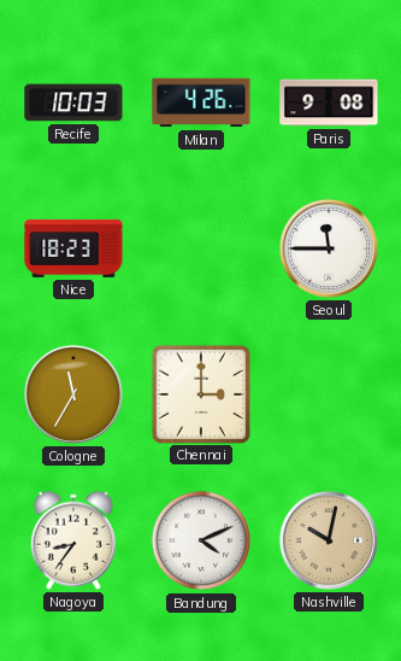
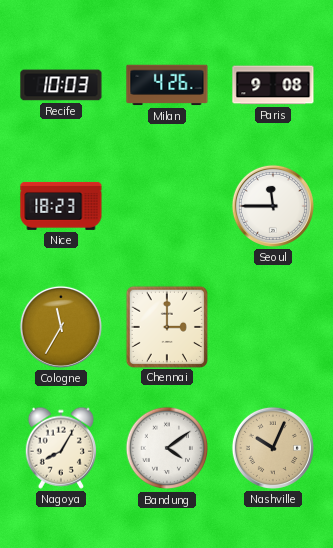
Nagoya: 8:36 -> 8:05
Bandung: 4:11 -> 4:09
Nashville: 10:02 -> 10:04
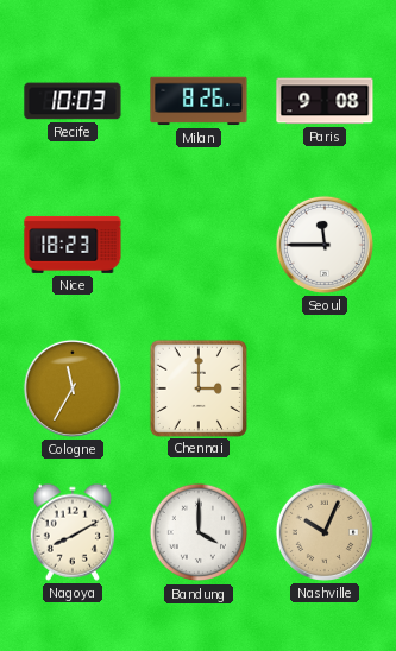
Milan: 4:26 -> 8:26
Nagoya: 8:05 -> 8:10
Bandung: 4:09 -> 4:00
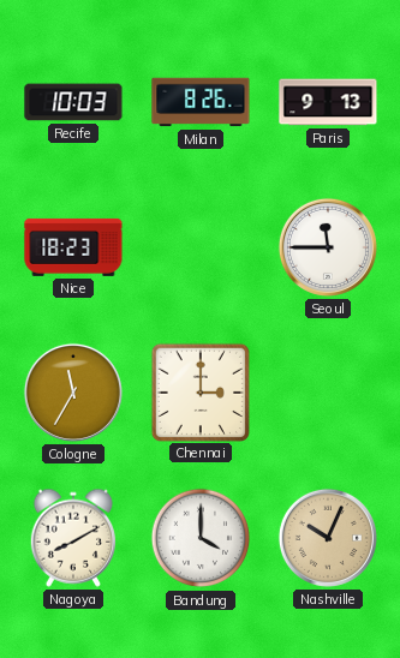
Paris: 9:08 -> 9:13
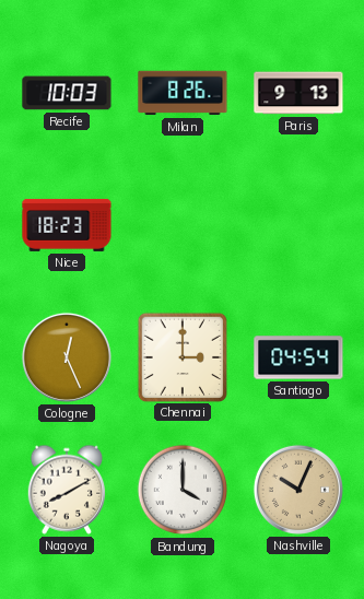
Seoul: 11:45 -> none
Cologne: 11:35 -> 12:26
Santiago: none -> 04:54
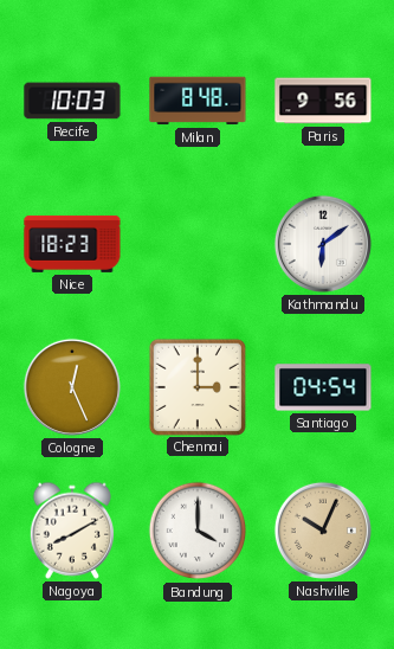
Milan: 8:26 -> 8:48
Paris: 9:13 -> 9:56
Kathmandu: none -> 6:09
